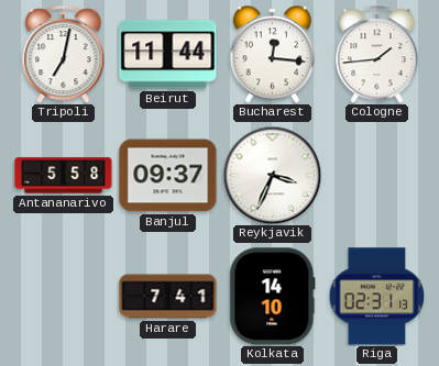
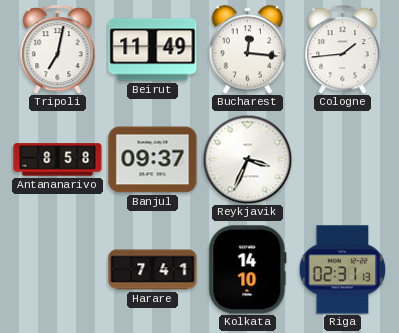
Beirut: 11:44 -> 11:49
Antananarivo: 5:58 -> 8:58
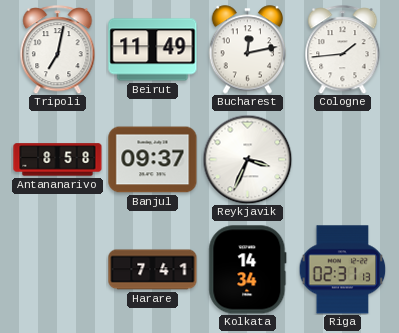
Bucharest: 12:16 -> 12:13
Kolkata: 14:10 -> 14:34
